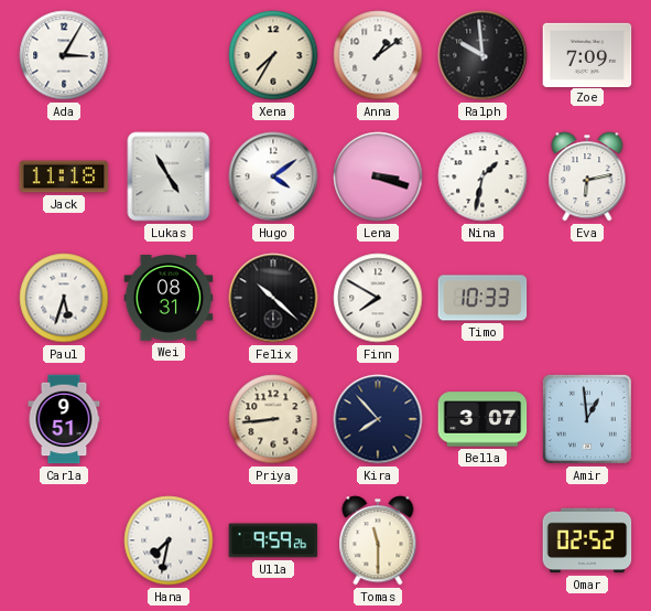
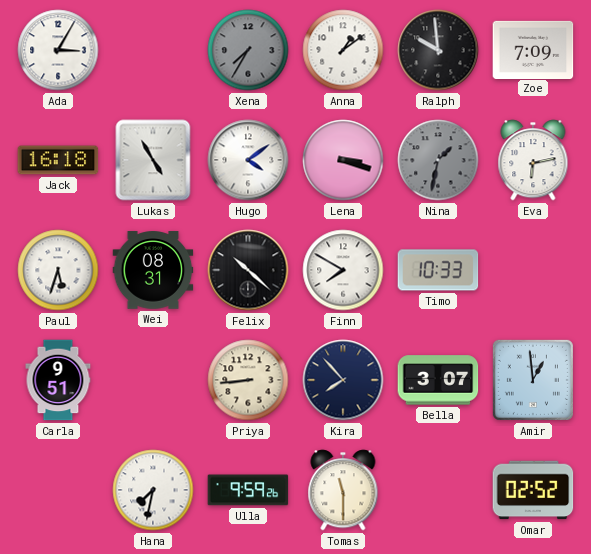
Xena dial: cream -> grey
Jack: 11:18 -> 16:18
Nina dial: white -> grey
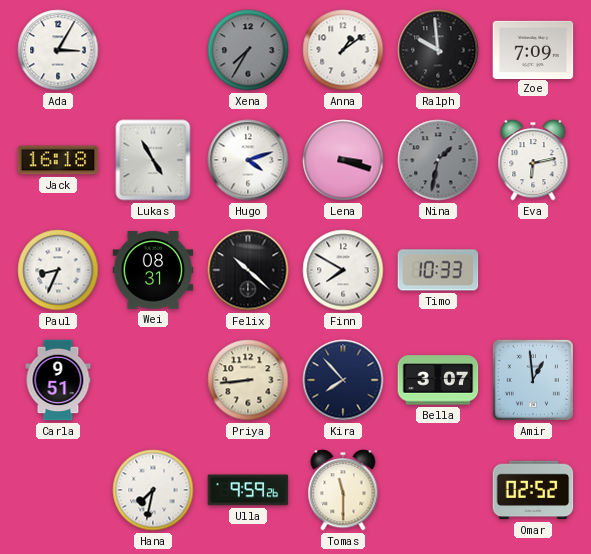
Hugo: 4:09 -> 4:12
Paul: 5:33 -> 8:34
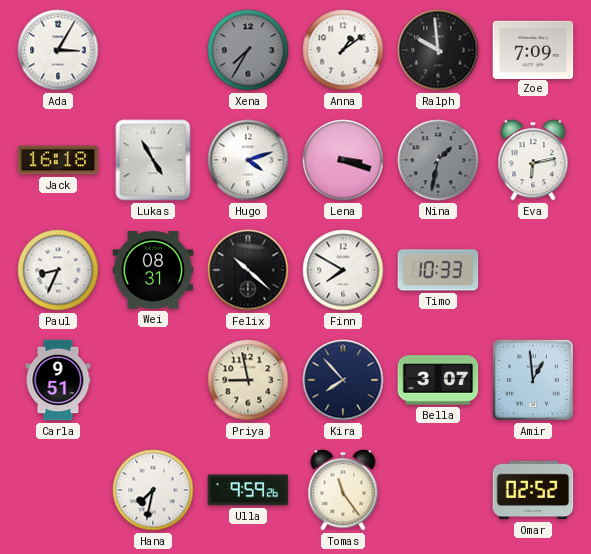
Priya: 8:44 -> 8:58
Tomas: 11:30 -> 11:24
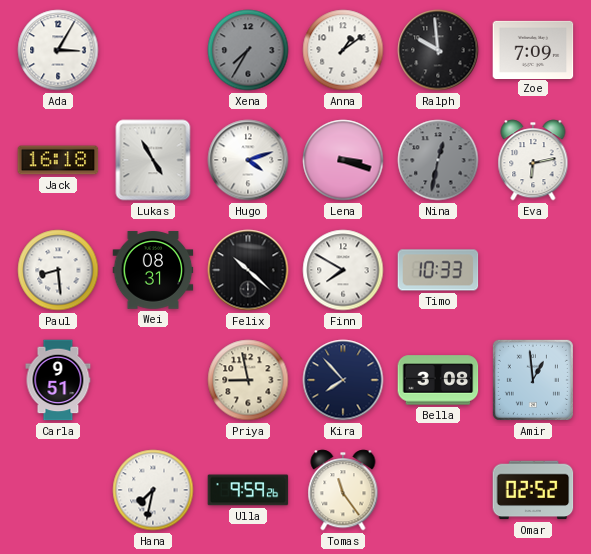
Nina: 1:32 -> 12:32
Paul: 8:34 -> 8:29
Bella: 3:07 -> 3:08
